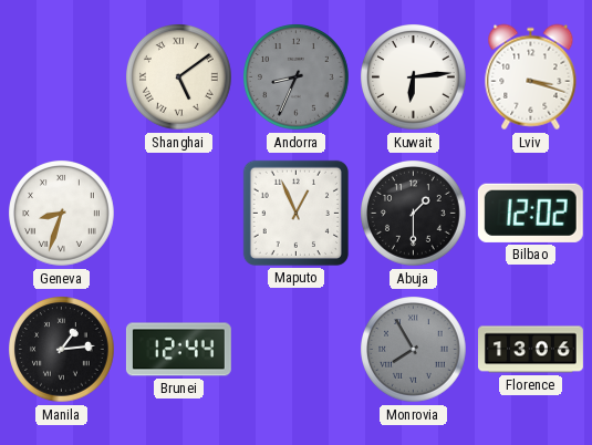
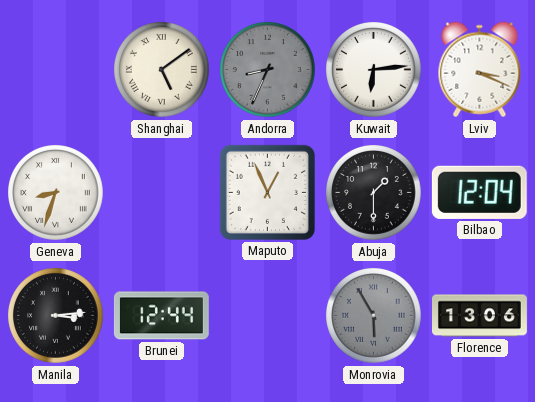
Lviv: 3:18 -> 3:19
Bilbao: 12:02 -> 12:04
Manila: 1:14 -> 3:14
Monrovia: 7:55 -> 5:55
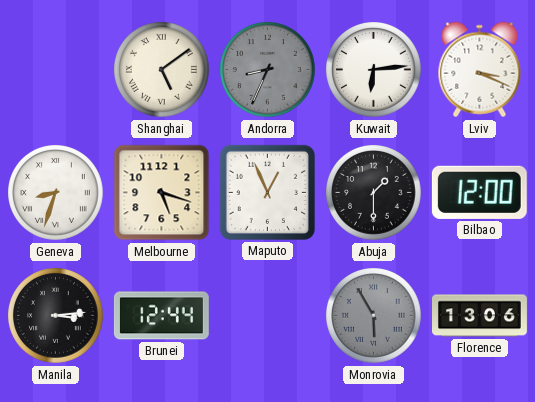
Melbourne: none -> 5:18
Bilbao: 12:04 -> 12:00
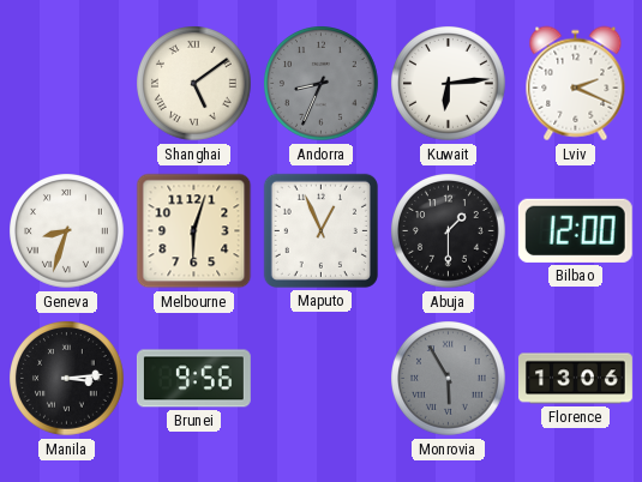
Lviv: 3:19 -> 2:19
Melbourne: 5:18 -> 6:03
Brunei: 12:44 -> 9:56
